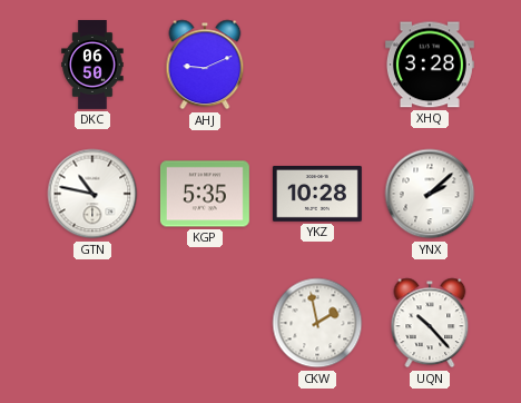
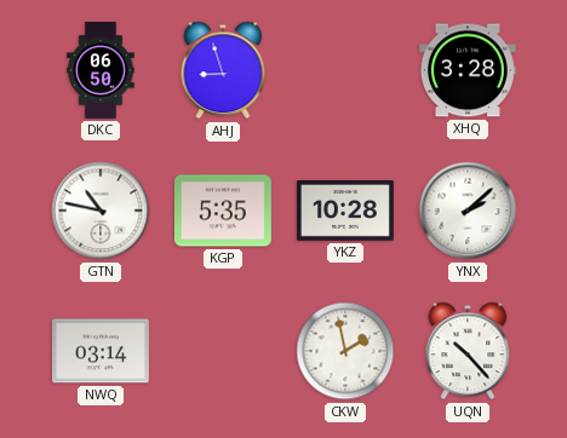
AHJ: 9:11 -> 8:57
NWQ: none -> 03:14
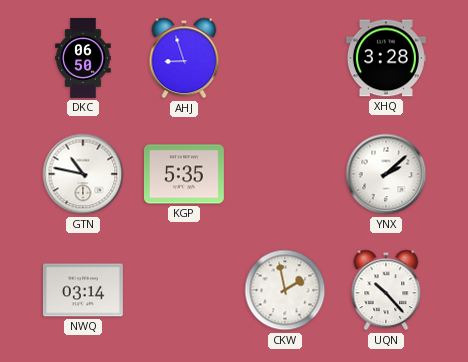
YKZ: 10:28 -> none
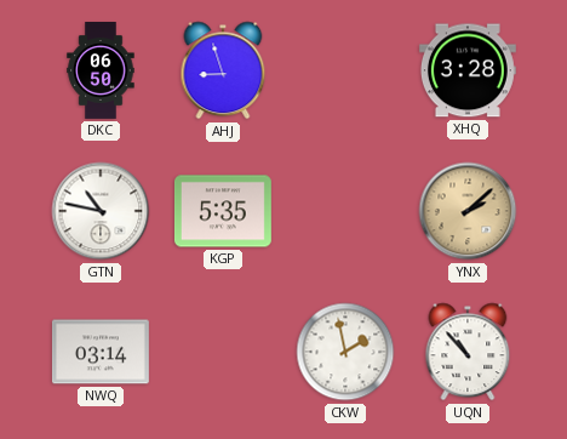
YNX dial: white -> champagne
UQN: 10:23 -> 10:53
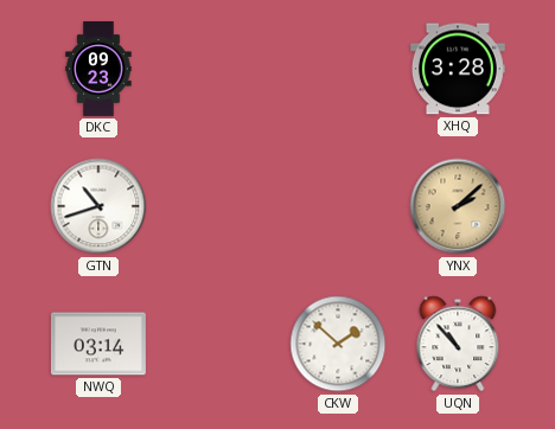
DKC: 06:50 -> 09:23
AHJ: 8:57 -> none
GTN: 10:47 -> 10:42
KGP: 5:35 -> none
CKW: 1:58 -> 1:52
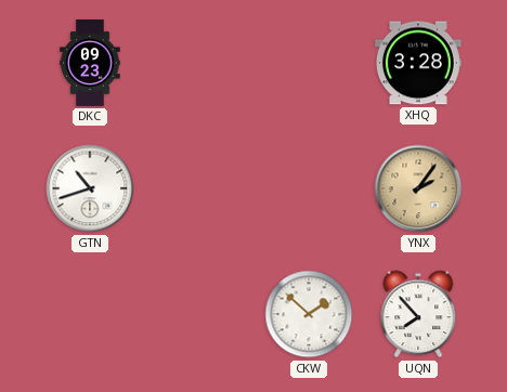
YNX: 2:08 -> 2:06
NWQ: 03:14 -> none
UQN: 10:53 -> 7:53
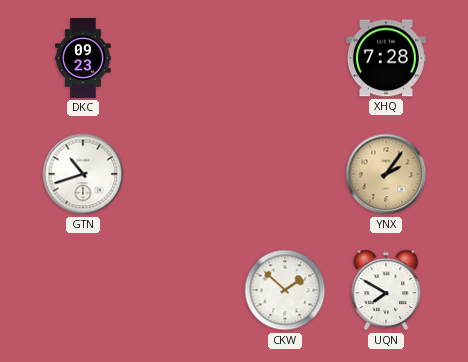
XHQ: 3:28 -> 7:28
UQN: 7:53 -> 7:50
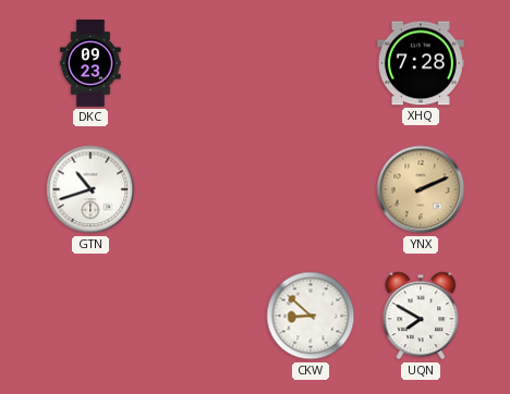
YNX: 2:06 -> 2:11
CKW: 1:52 -> 8:52
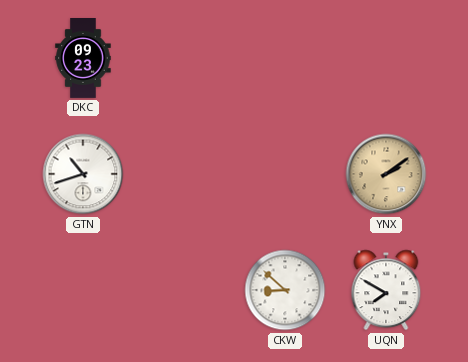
XHQ: 7:28 -> none
YNX: 2:11 -> 2:09
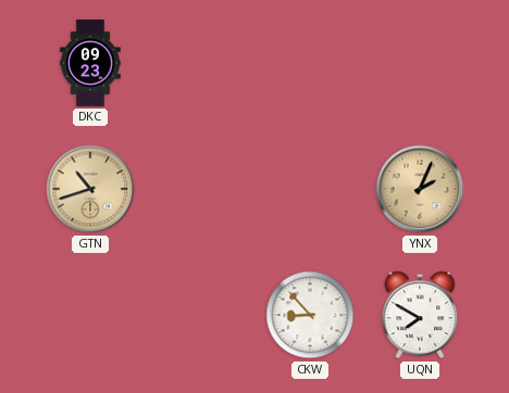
GTN dial: white -> champagne
YNX: 2:09 -> 2:04
CKW: 8:52 -> 8:53
